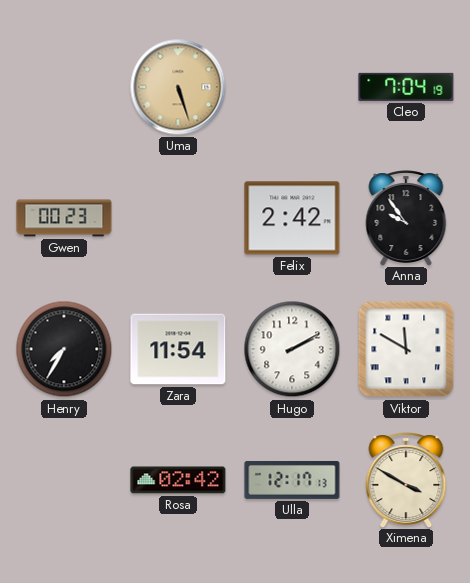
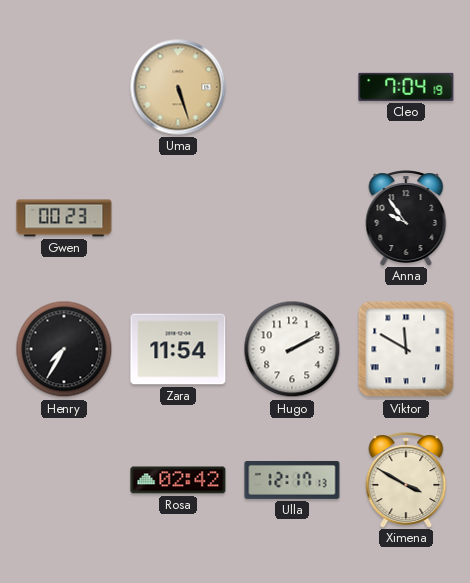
Felix: 2:42 -> none
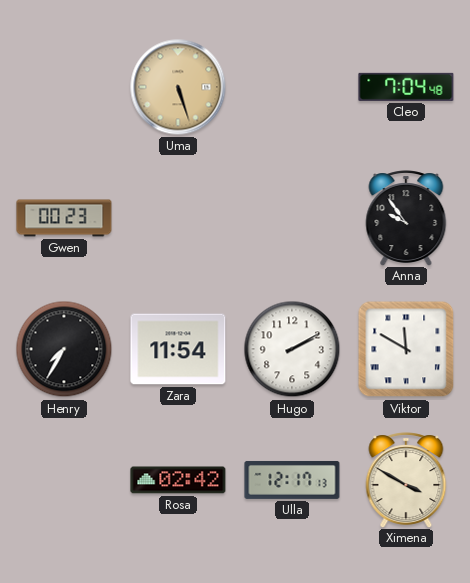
Cleo: 7:04:19 -> 7:04:48
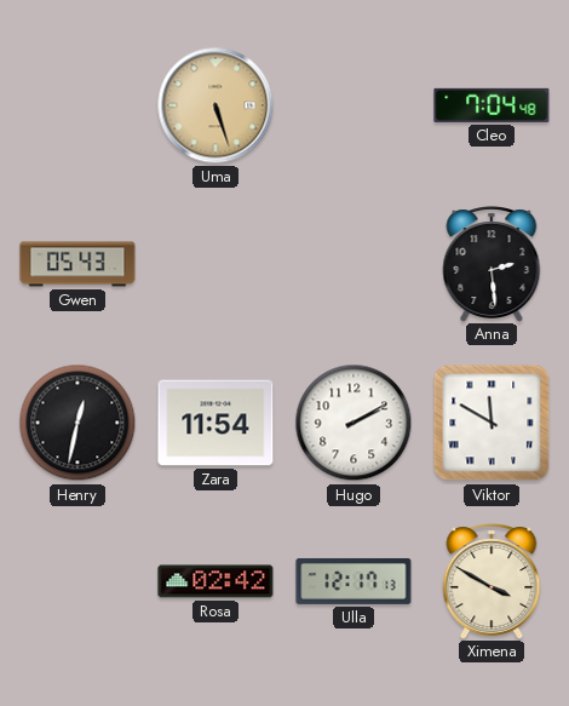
Gwen: 00:23 -> 05:43
Anna: 9:54 -> 2:29
Henry: 7:35 -> 12:32
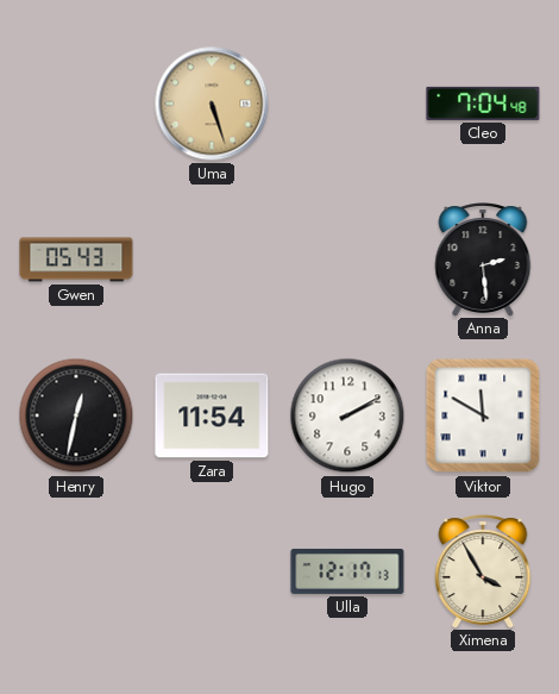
Rosa: 02:42 -> none
Ximena: 3:50 -> 3:55
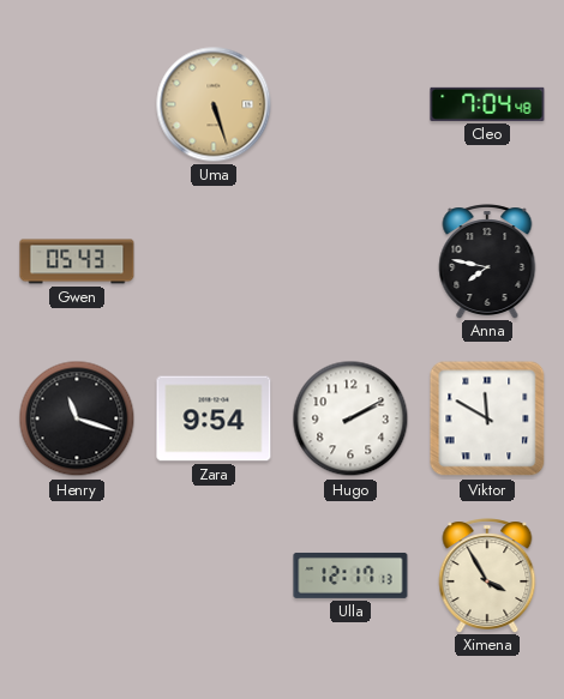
Anna: 2:29 -> 7:47
Henry: 12:32 -> 11:18
Zara: 11:54 -> 9:54
